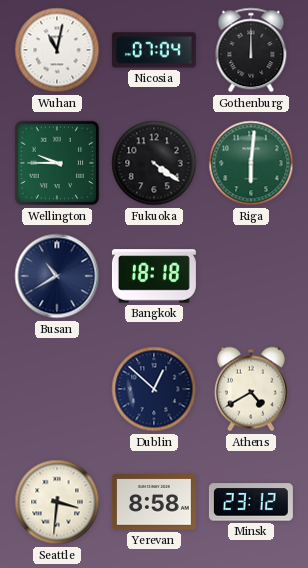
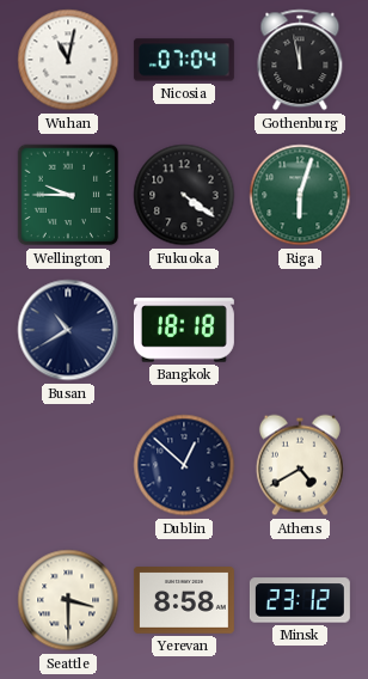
Gothenburg: 12:00 -> 11:58
Riga: 6:01 -> 6:03
Seattle: 3:31 -> 3:30
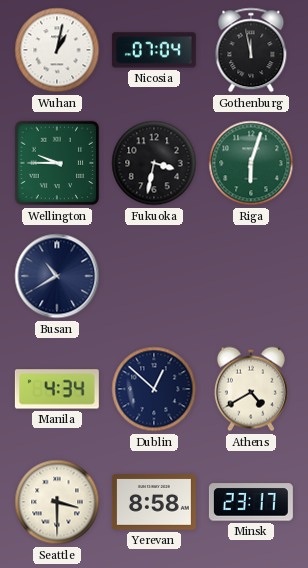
Wuhan: 11:02 -> 1:02
Fukuoka: 4:21 -> 3:32
Bangkok: 18:18 -> none
Manila: none -> 4:34
Minsk: 23:12 -> 23:17
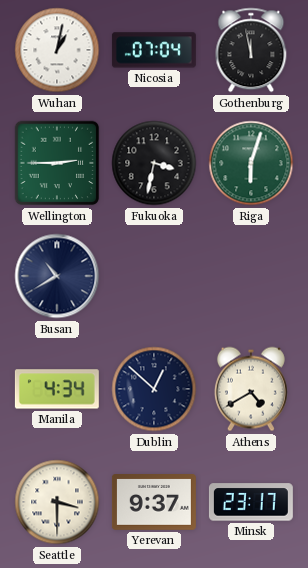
Wellington: 9:45 -> 2:45
Yerevan: 8:58 -> 9:37
